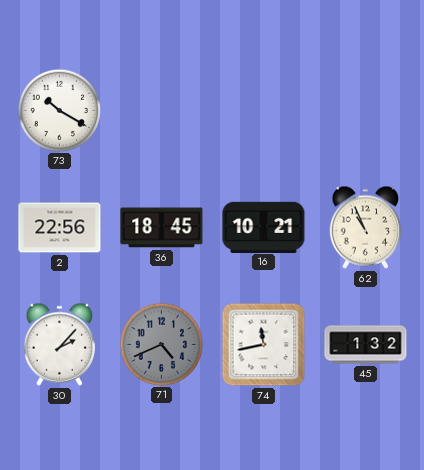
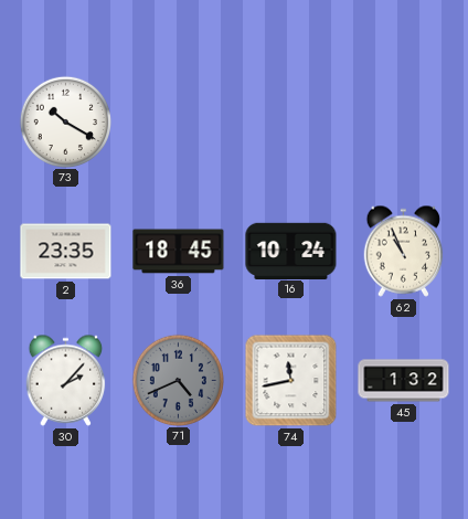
2: 22:56 -> 23:35
16: 10:21 -> 10:24
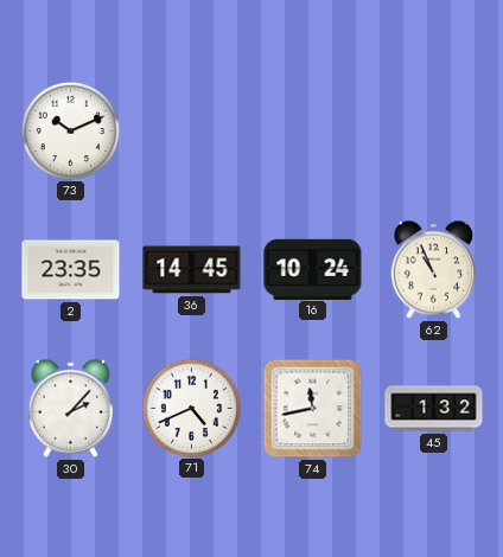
73: 10:20 -> 10:11
36: 18:45 -> 14:45
71 dial: grey -> white
